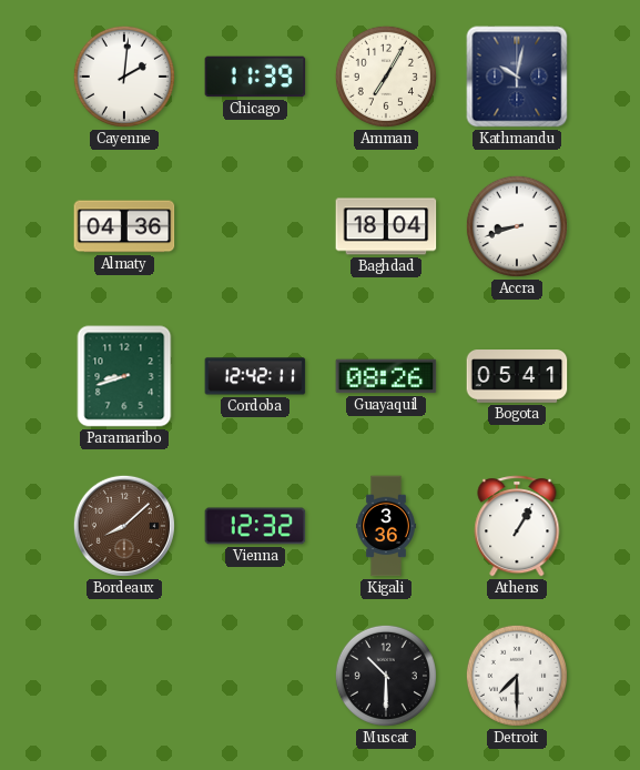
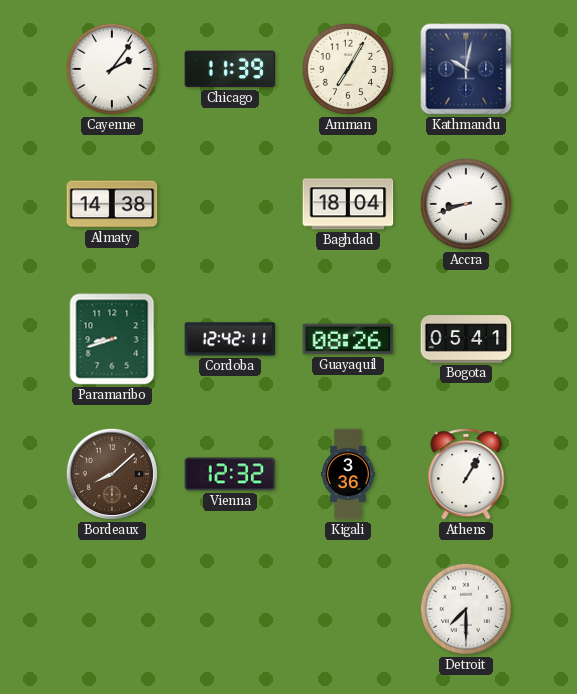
Cayenne: 2:01 -> 2:06
Almaty: 04:36 -> 14:38
Muscat: 10:30 -> none
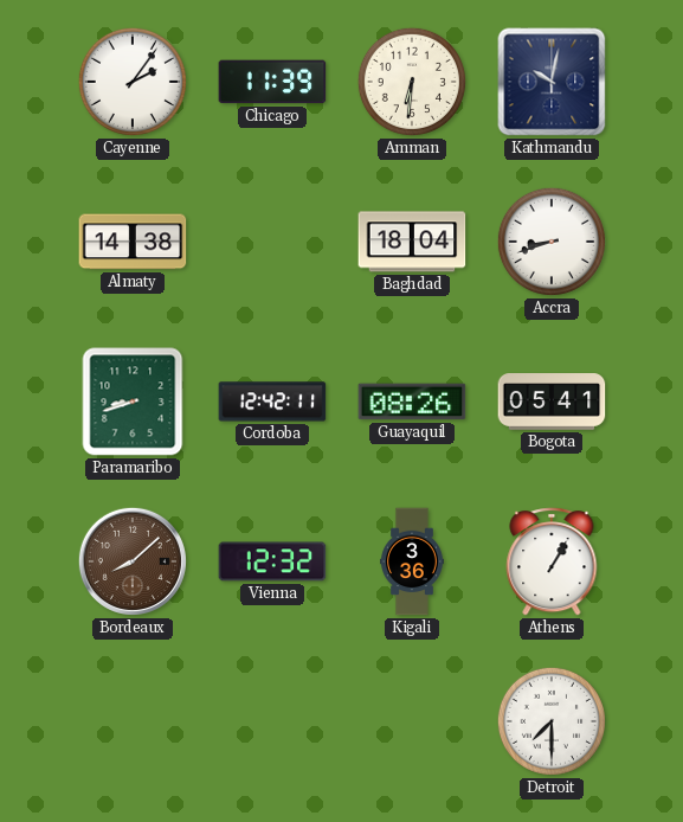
Amman: 7:05 -> 6:31
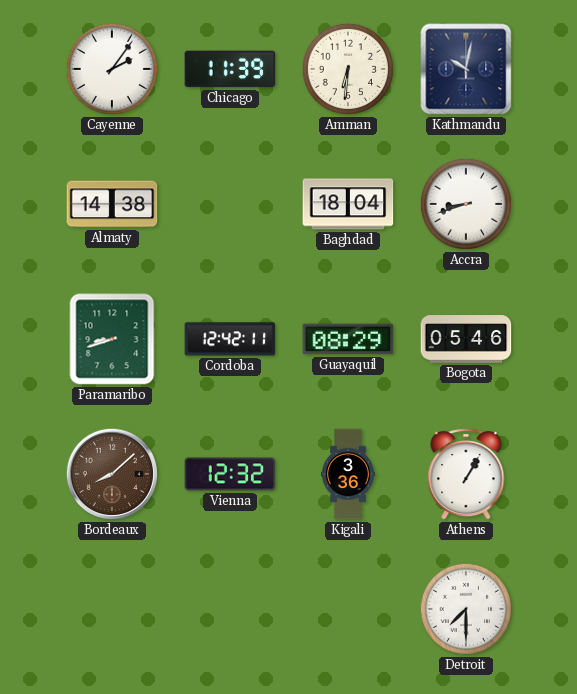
Guayaquil: 08:26 -> 08:29
Bogota: 05:41 -> 05:46
